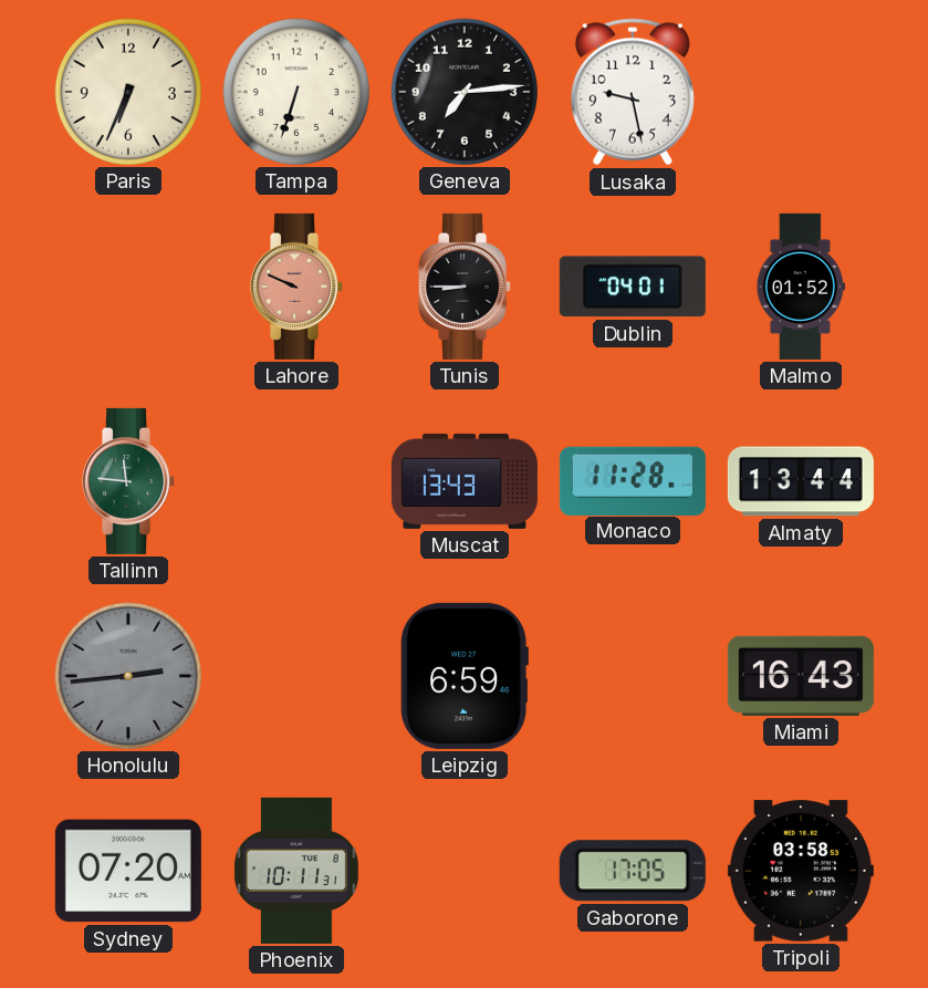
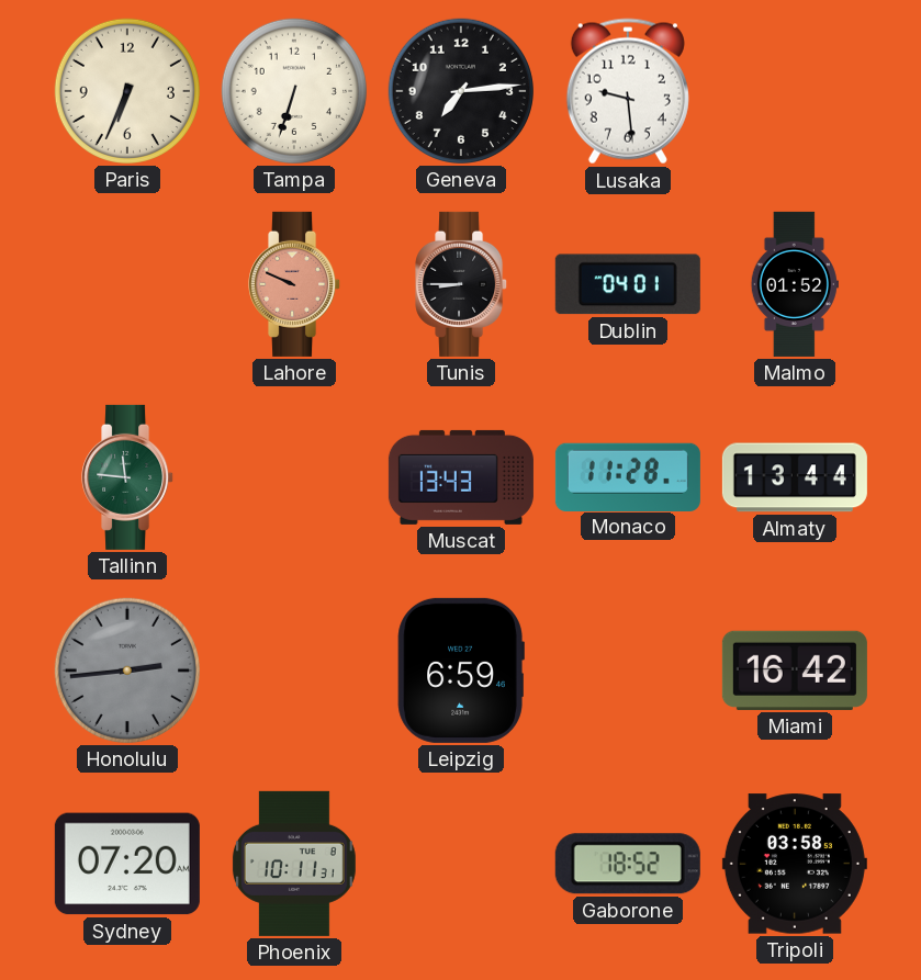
Lusaka: 9:28 -> 9:29
Miami: 16:43 -> 16:42
Gaborone: 17:05 -> 18:52
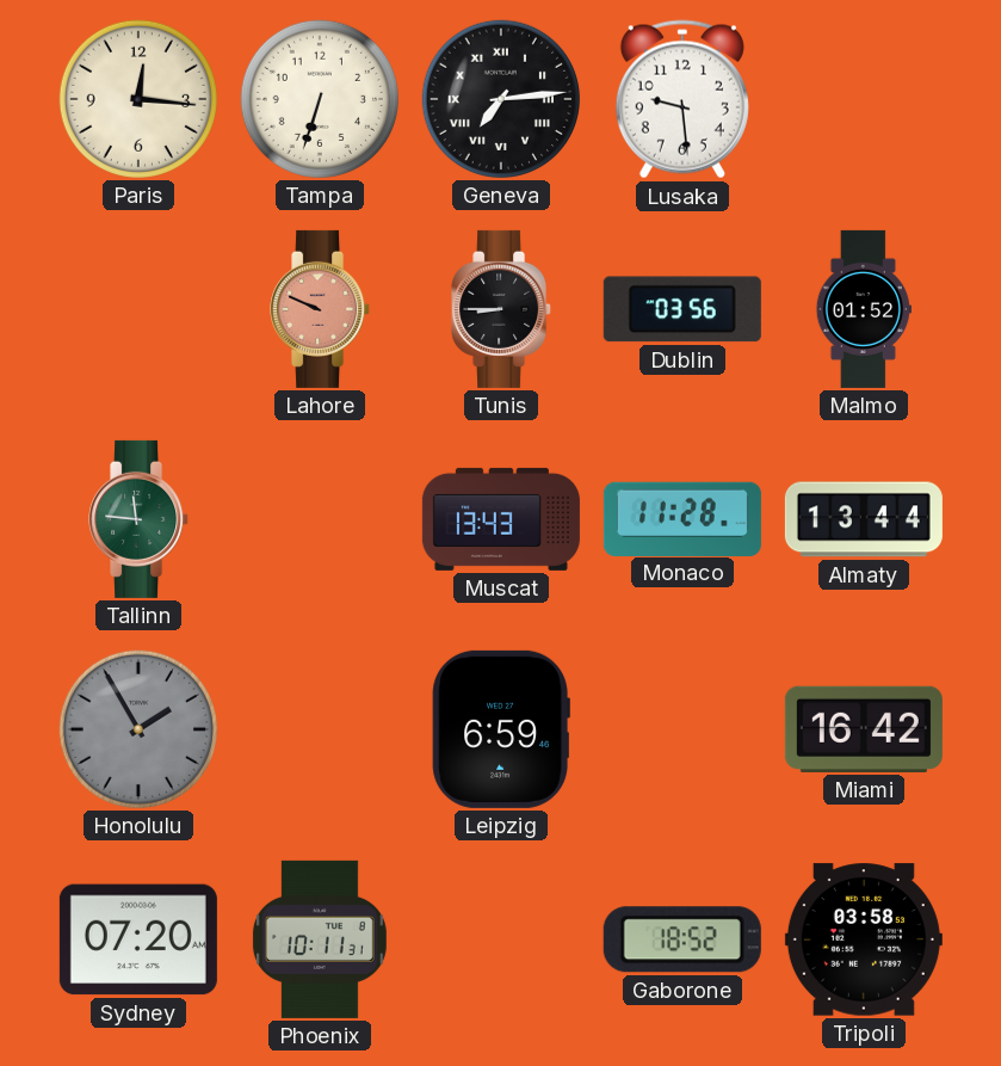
Paris: 6:34 -> 12:16
Geneva numerals: Arabic -> Roman
Dublin: 04:01 -> 03:56
Honolulu: 2:44 -> 1:55
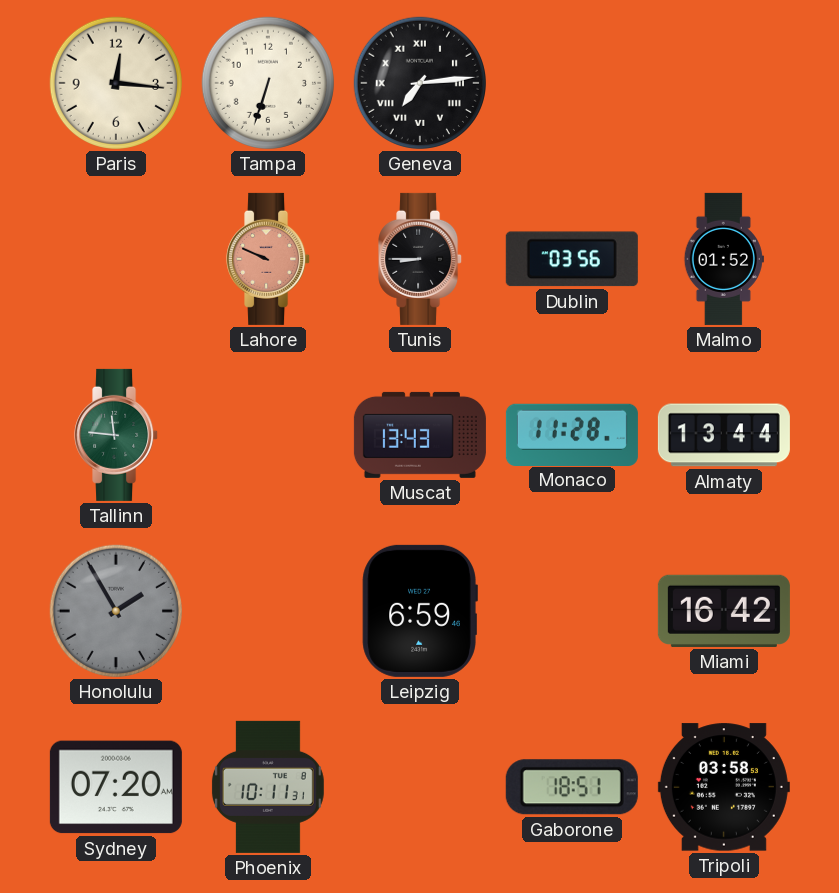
Lusaka: 9:29 -> none
Gaborone: 18:52 -> 18:51
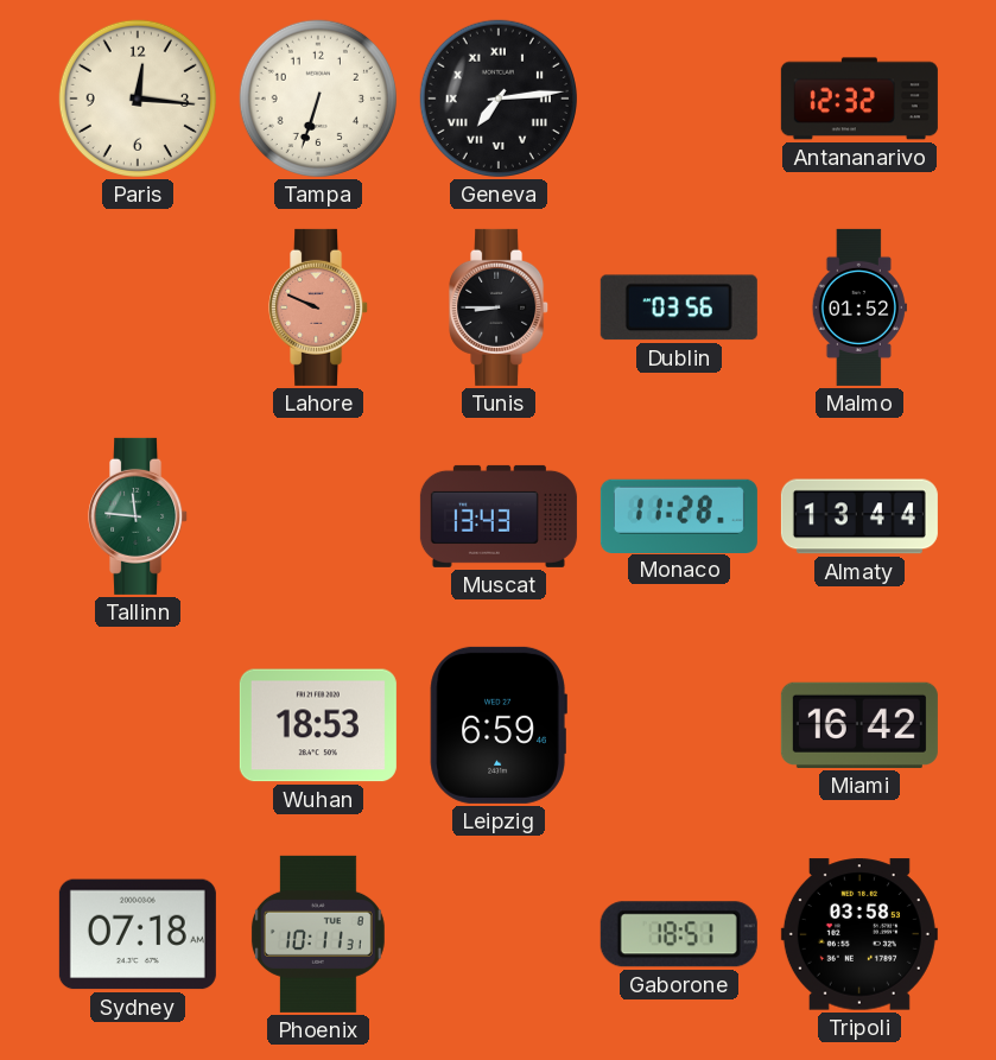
Antananarivo: none -> 12:32
Honolulu: 1:55 -> none
Wuhan: none -> 18:53
Sydney: 07:20 -> 07:18
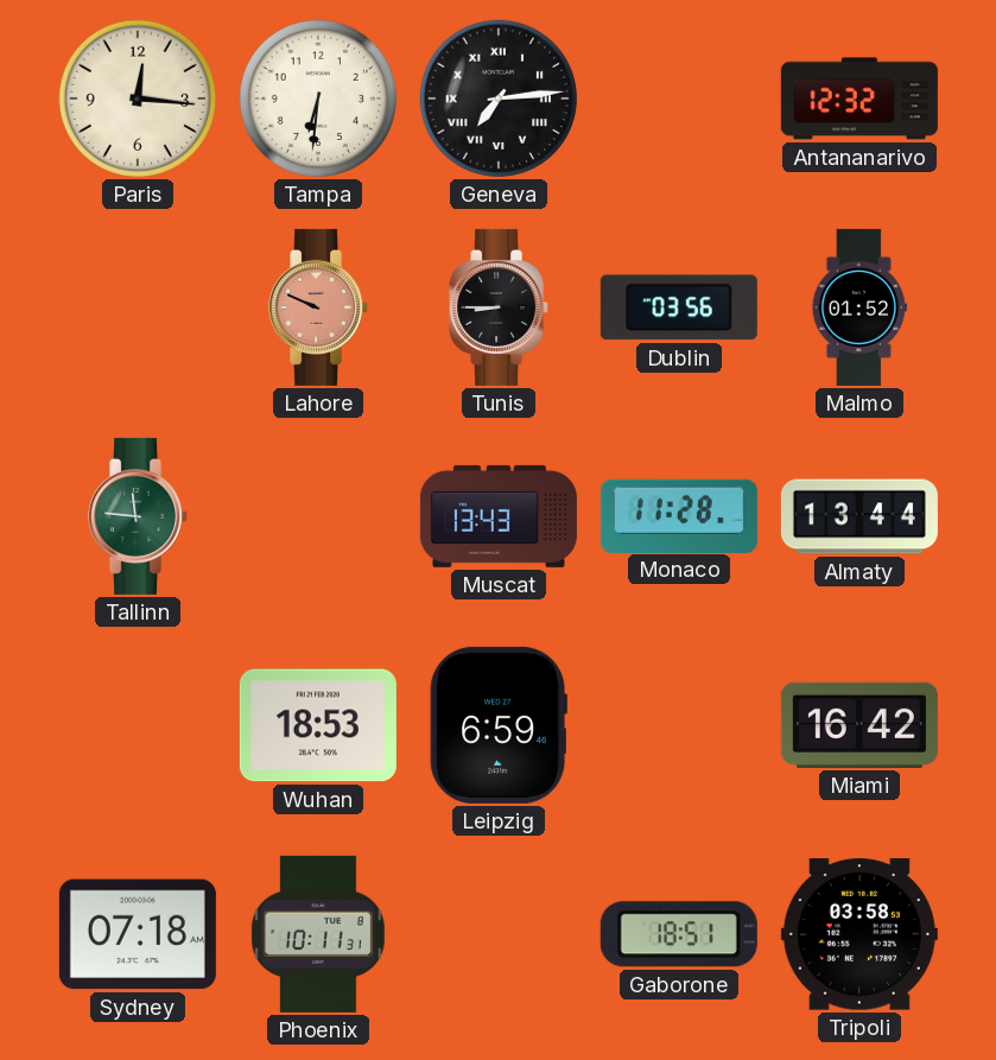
Tampa: 6:33 -> 6:31
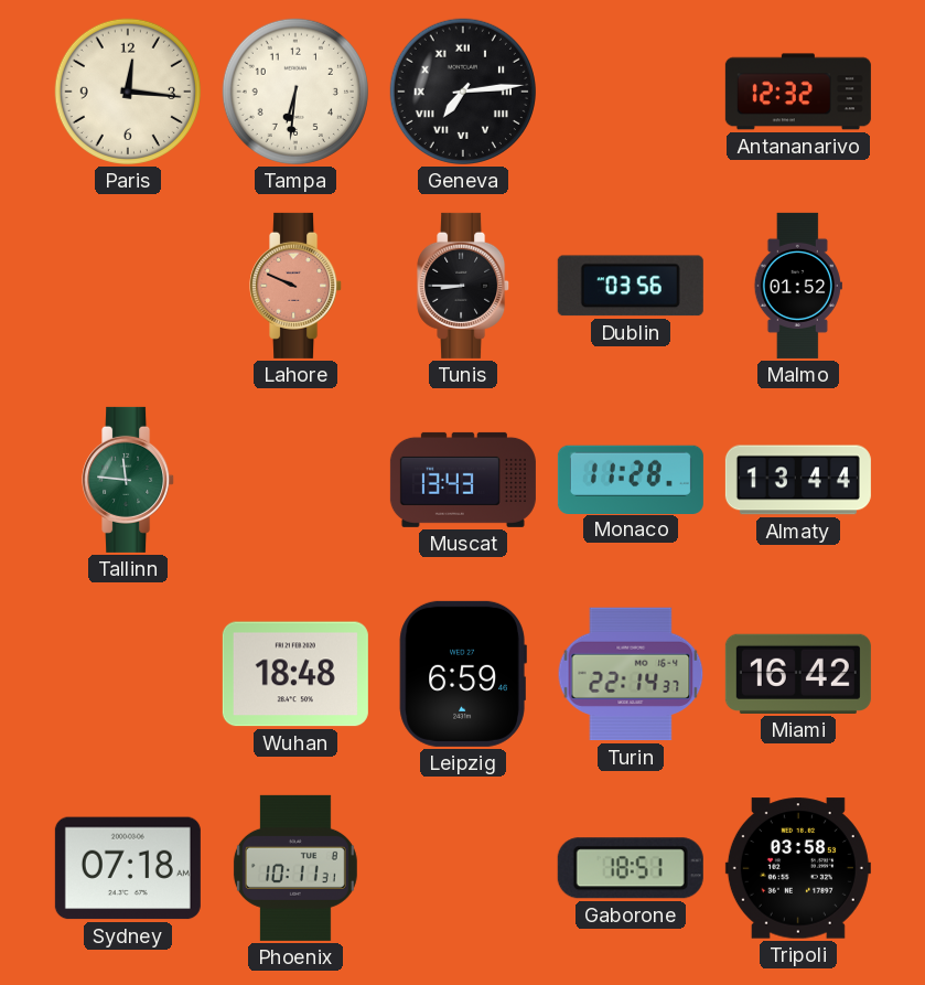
Wuhan: 18:53 -> 18:48
Turin: none -> 22:14
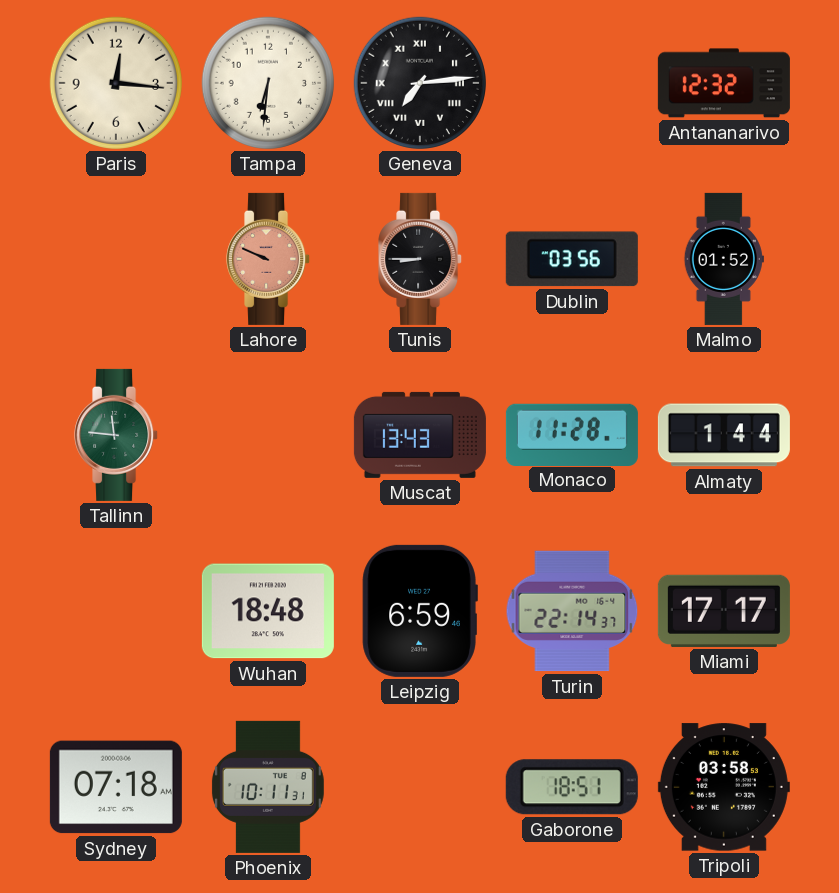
Almaty: 13:44 -> 1:44
Miami: 16:42 -> 17:17
